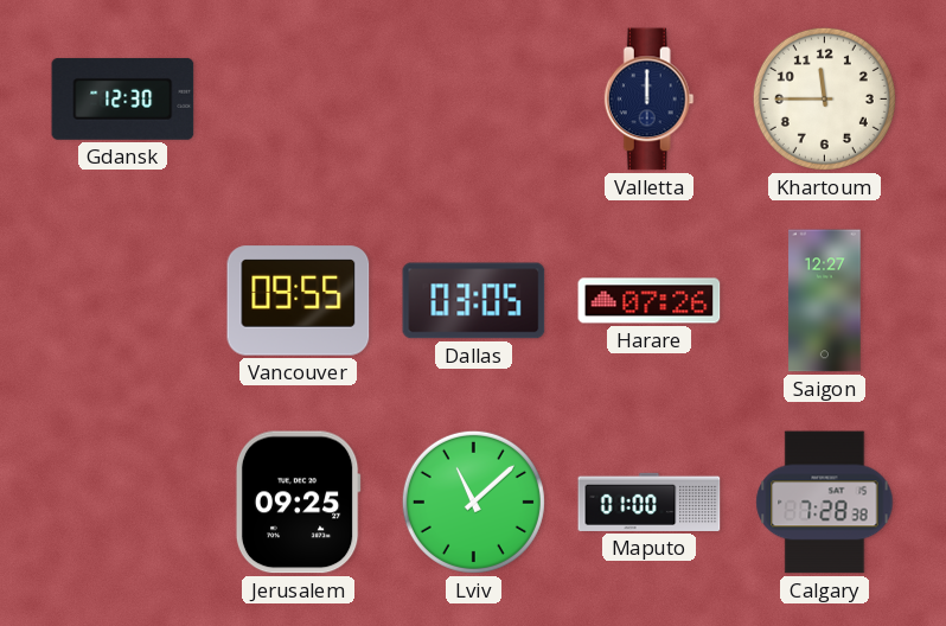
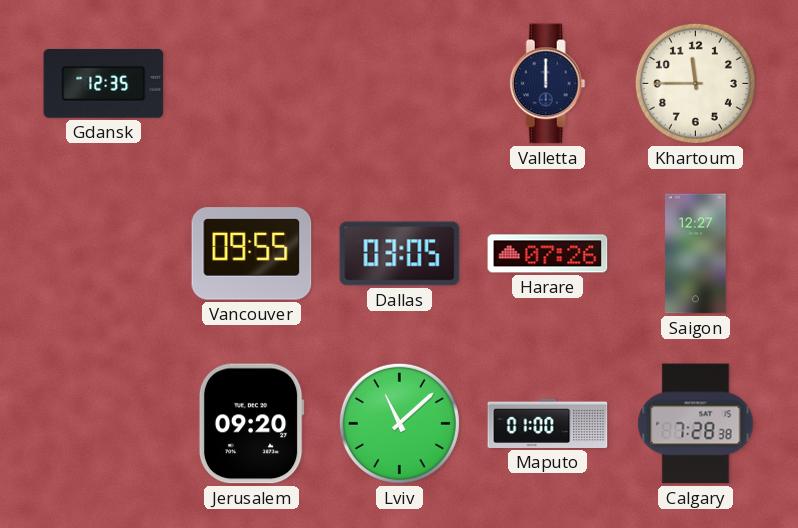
Gdansk: 12:30 -> 12:35
Jerusalem: 09:25 -> 09:20
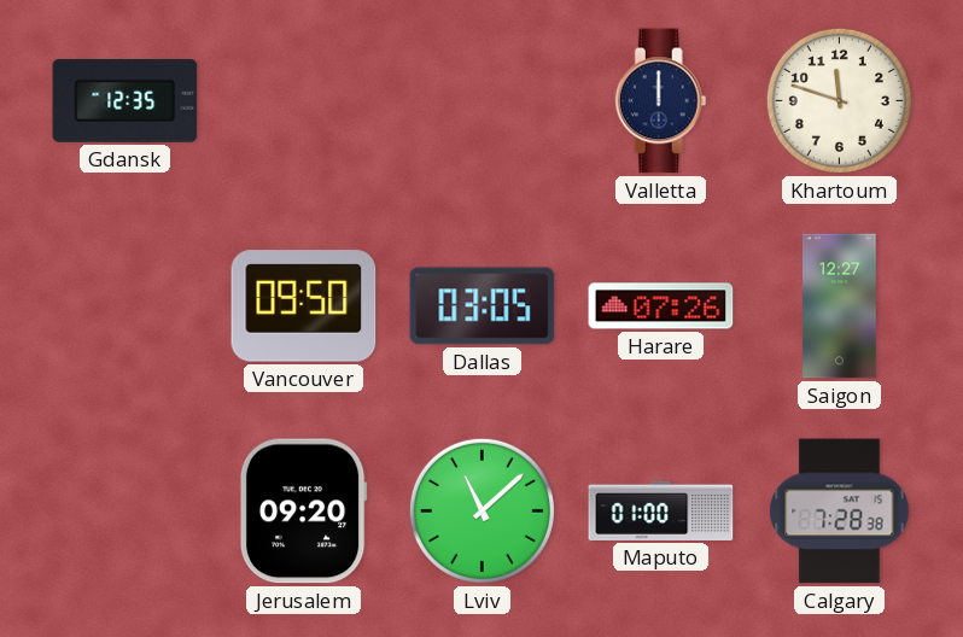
Khartoum: 11:45 -> 11:48
Vancouver: 09:55 -> 09:50
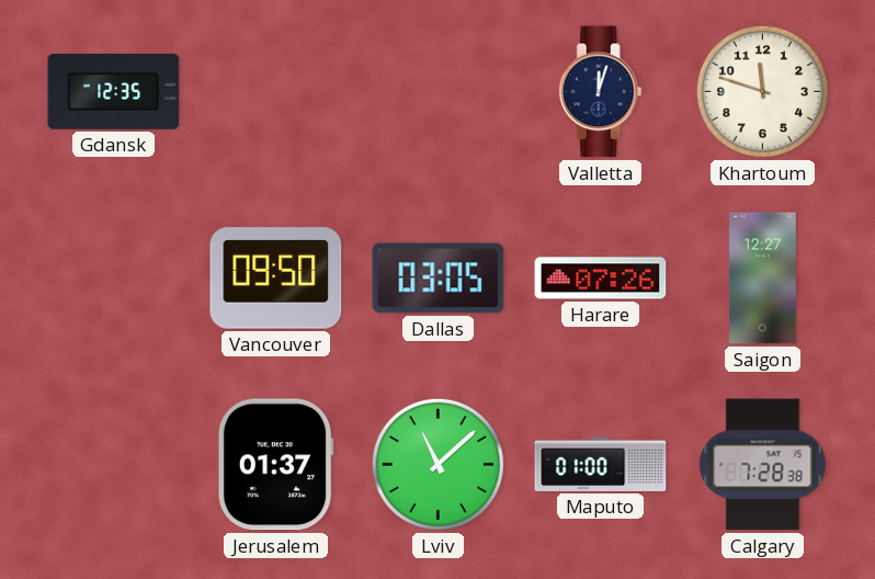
Valletta: 12:00 -> 12:03
Jerusalem: 09:20 -> 01:37
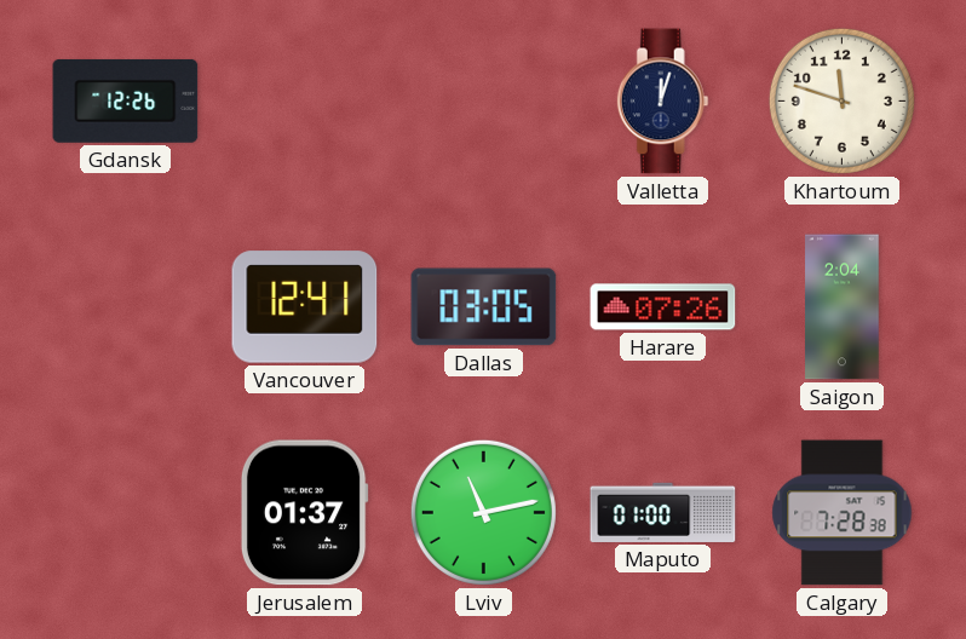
Gdansk: 12:35 -> 12:26
Vancouver: 09:50 -> 12:41
Saigon: 12:27 -> 2:04
Lviv: 11:08 -> 11:13
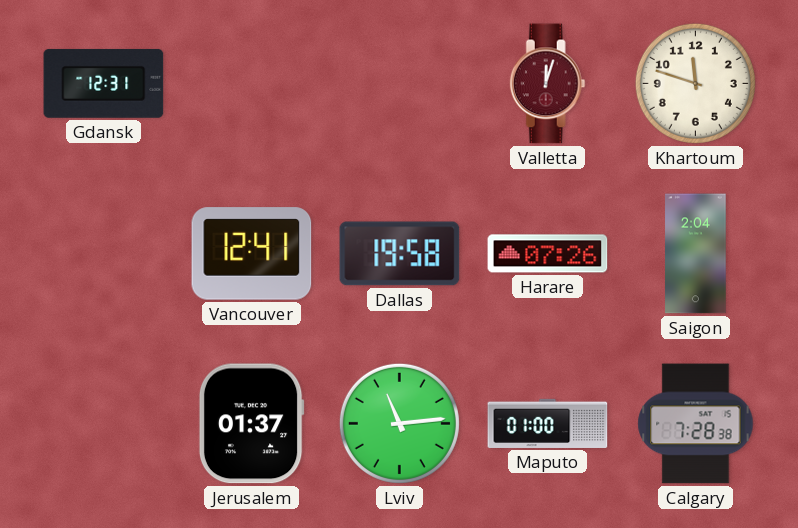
Gdansk: 12:26 -> 12:31
Valletta dial: navy -> burgundy
Dallas: 03:05 -> 19:58
Lviv: 11:13 -> 11:14
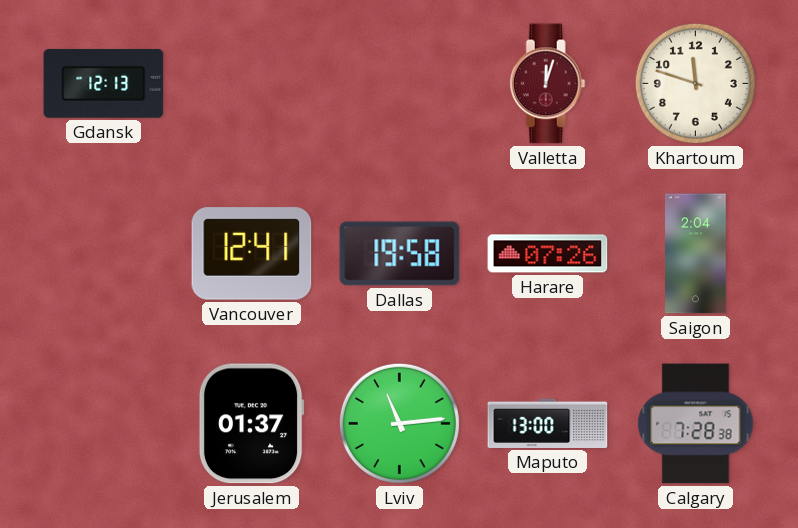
Gdansk: 12:31 -> 12:13
Maputo: 01:00 -> 13:00
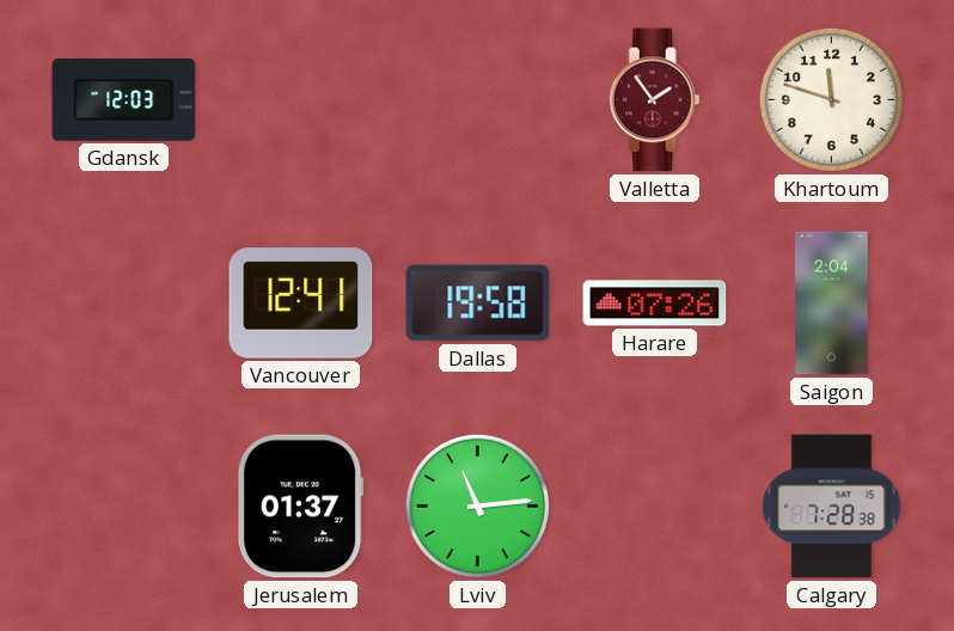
Gdansk: 12:13 -> 12:03
Valletta: 12:03 -> 1:54
Maputo: 13:00 -> none
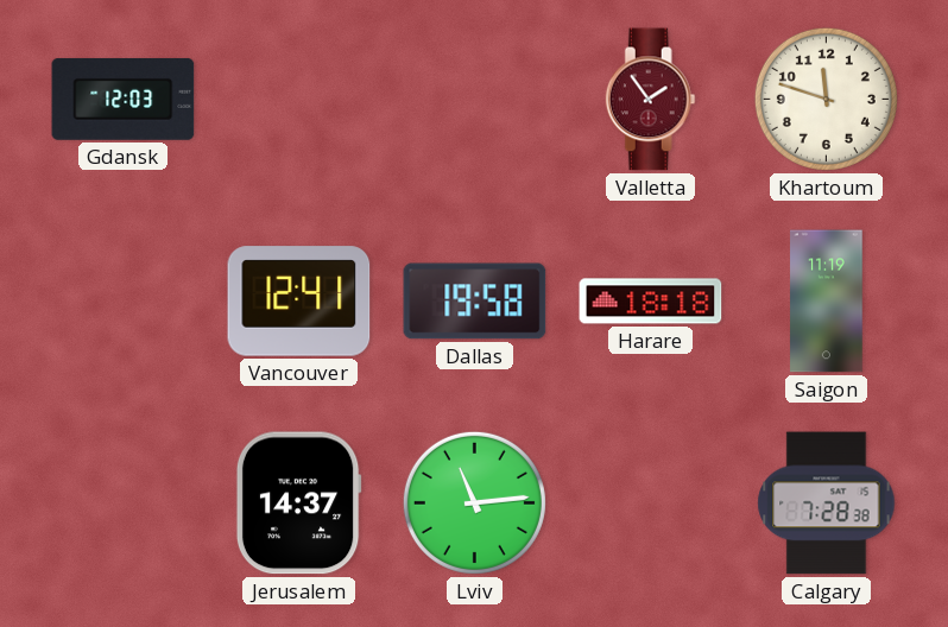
Harare: 07:26 -> 18:18
Saigon: 2:04 -> 11:19
Jerusalem: 01:37 -> 14:37
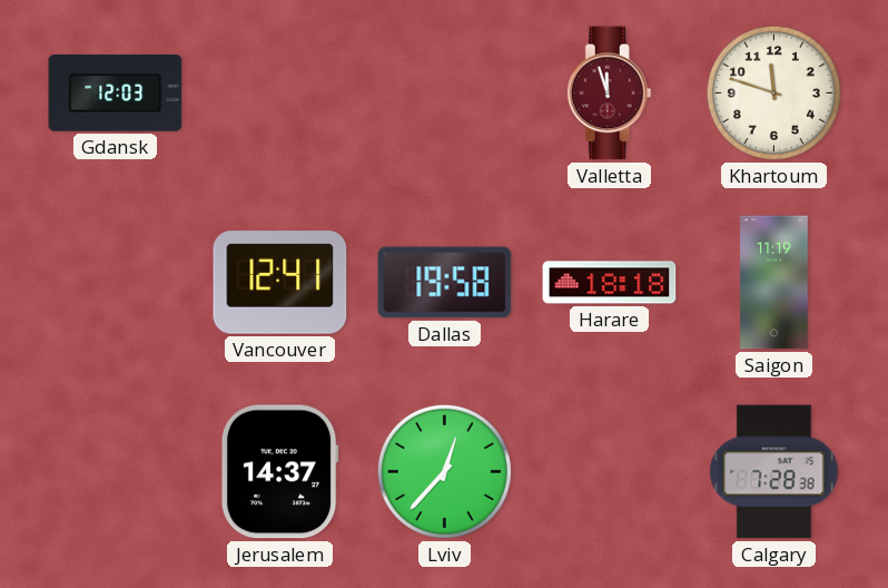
Valletta: 1:54 -> 11:57
Lviv: 11:14 -> 12:37
